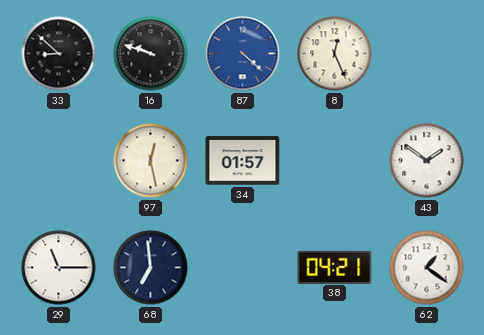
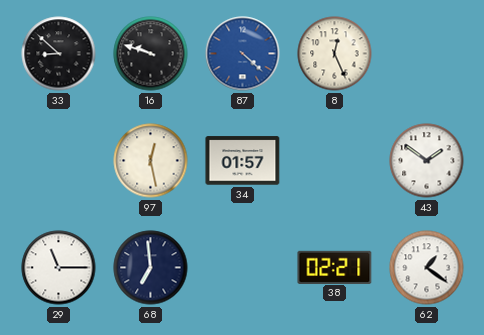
38: 04:21 -> 02:21
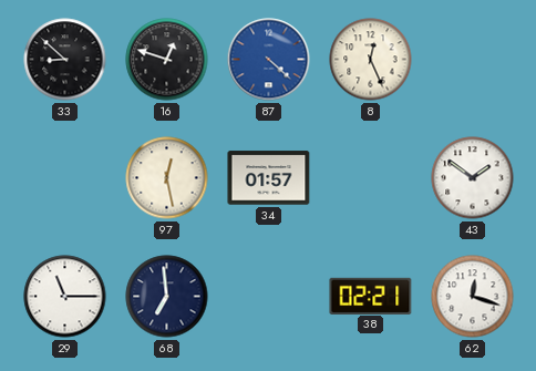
16: 9:48 -> 12:48
62: 1:21 -> 12:18
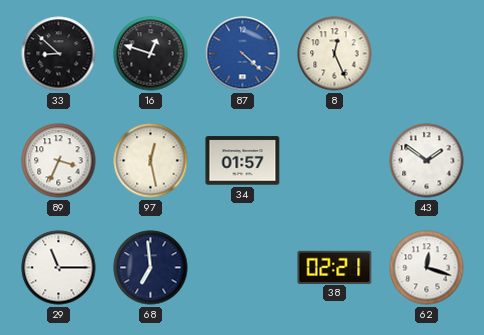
89: none -> 3:34
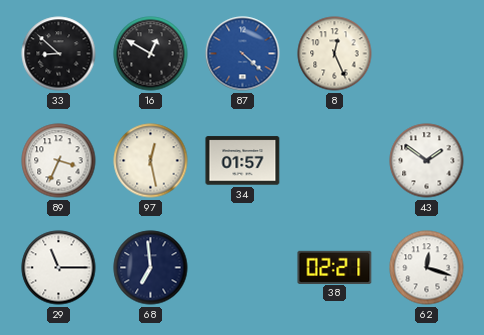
16: 12:48 -> 12:50
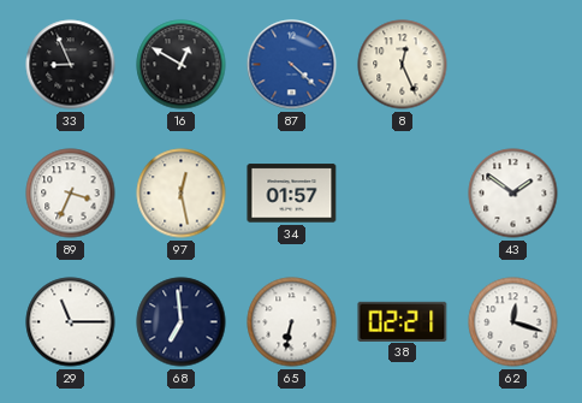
33: 8:52 -> 8:56
65: none -> 6:32
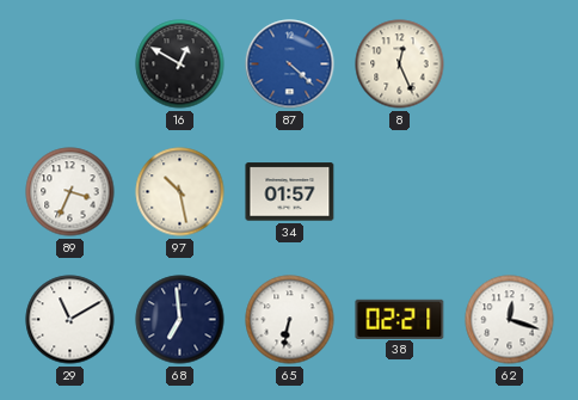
33: 8:56 -> none
97: 12:28 -> 10:28
43: 1:51 -> none
29: 11:15 -> 11:10
